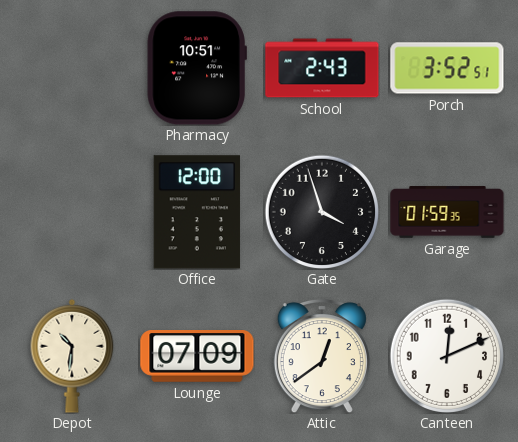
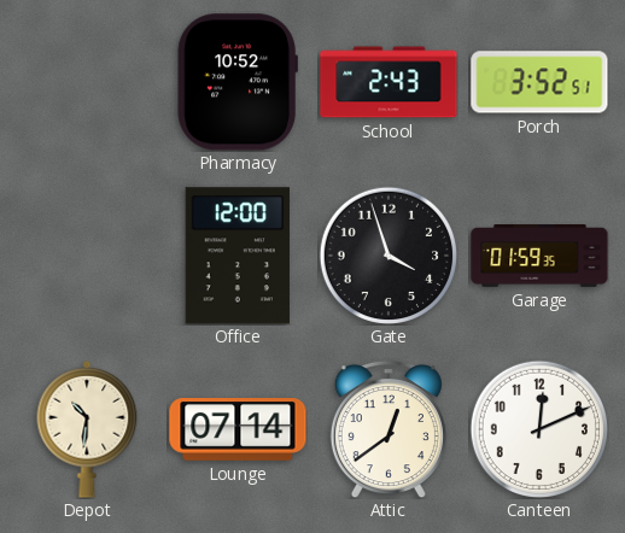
Pharmacy: 10:51 -> 10:52
Lounge: 07:09 -> 07:14
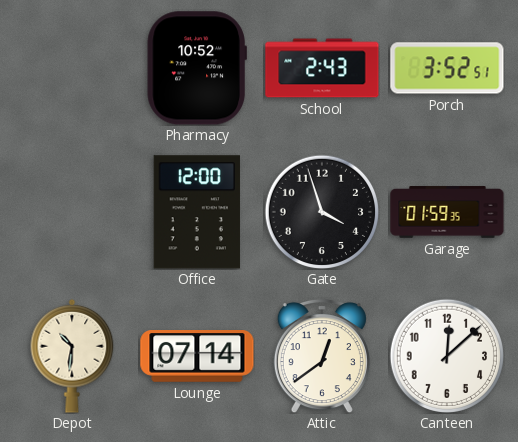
Canteen: 12:11 -> 12:08
